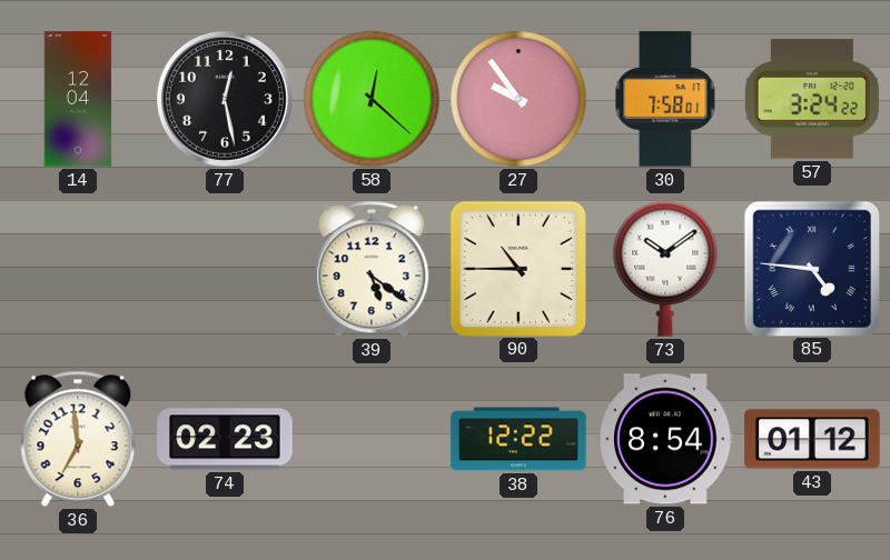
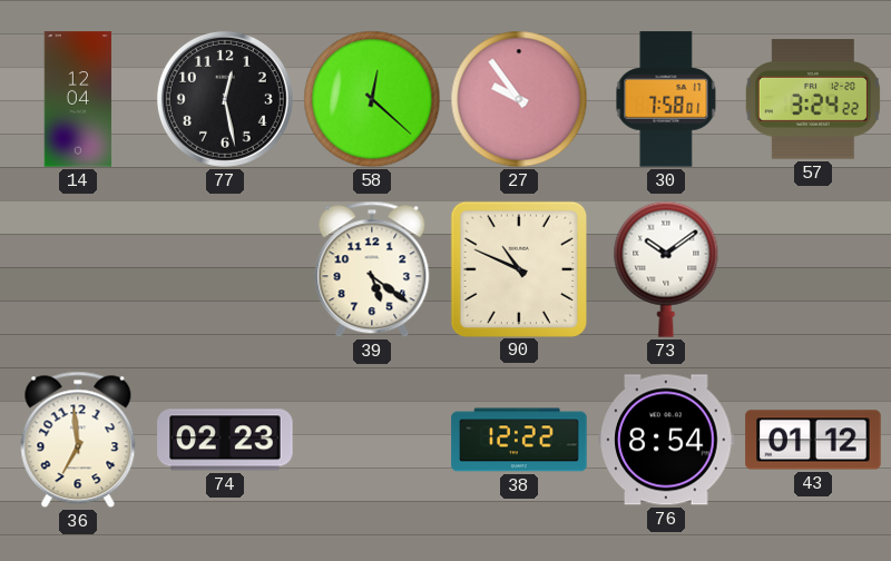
90: 10:45 -> 10:49
85: 4:46 -> none
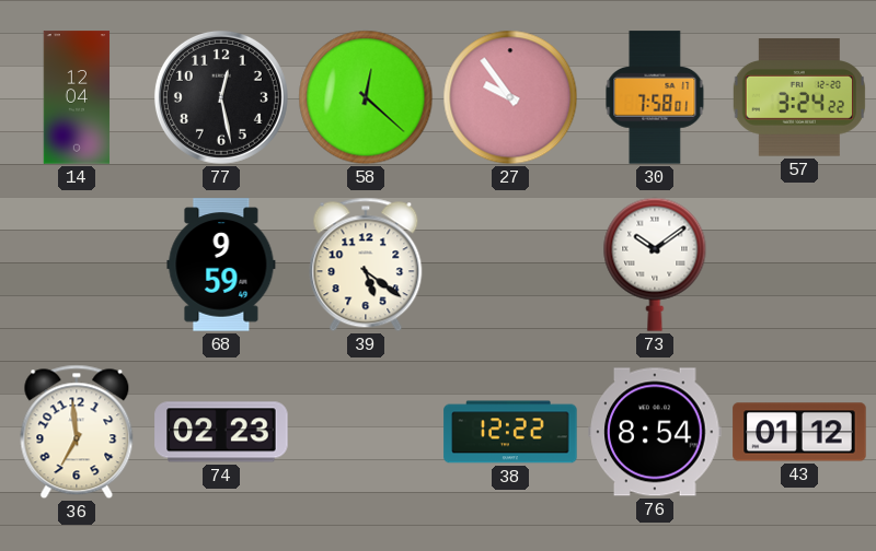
68: none -> 9:59
90: 10:49 -> none
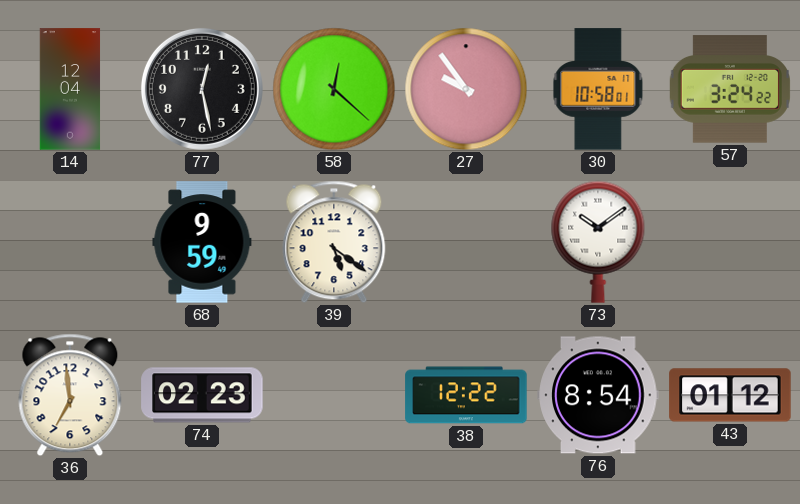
30: 7:58 -> 10:58
